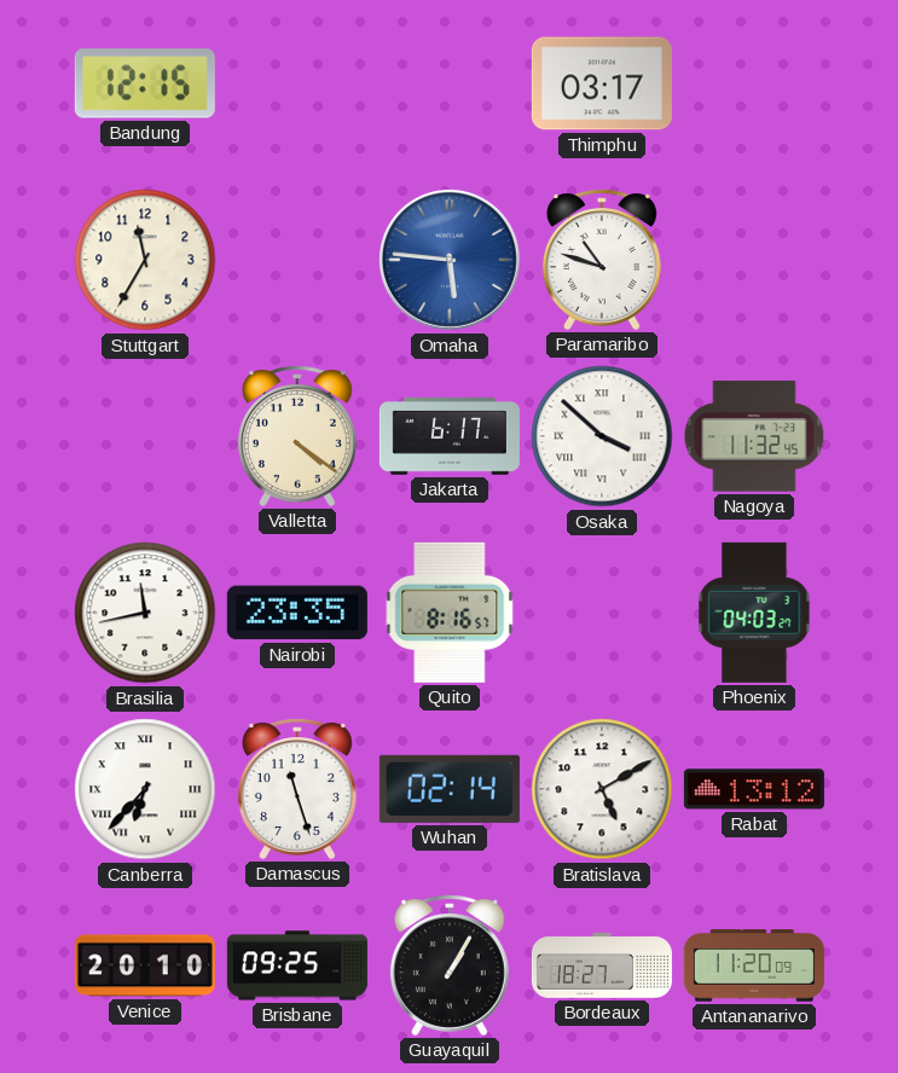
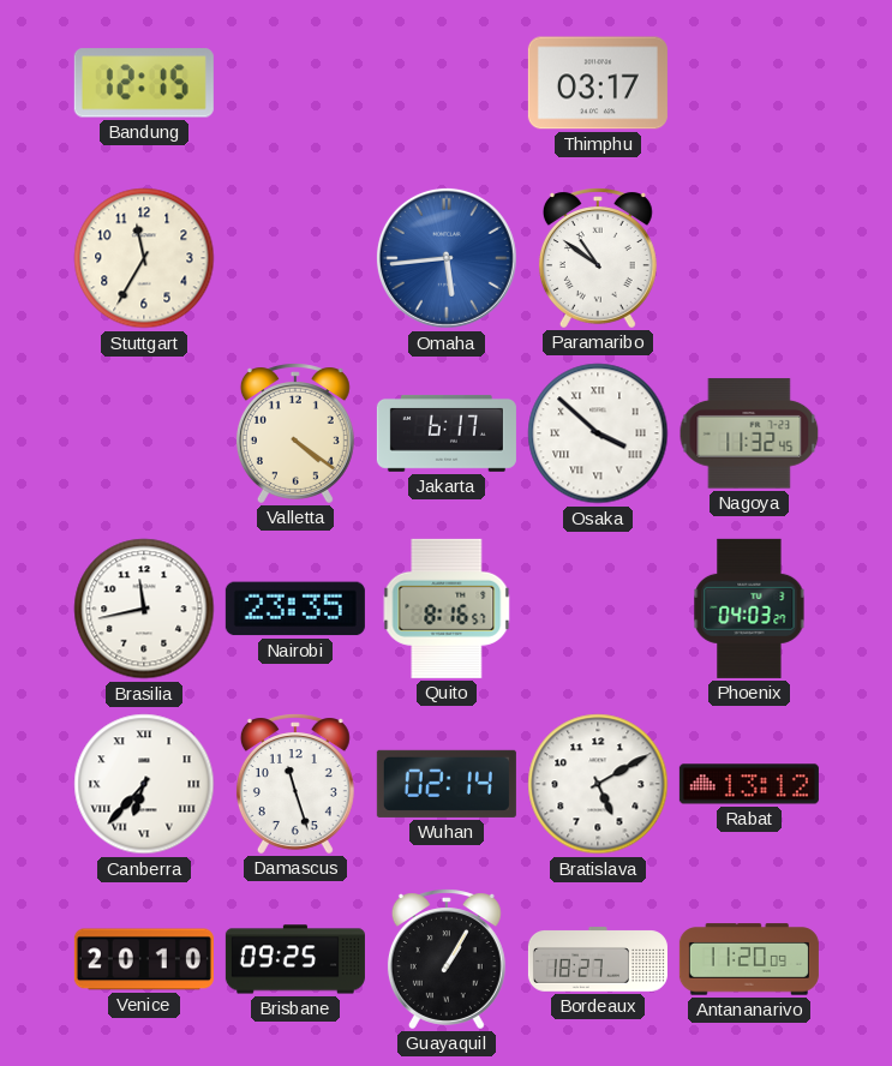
Omaha: 5:46 -> 5:44
Paramaribo: 10:48 -> 10:51
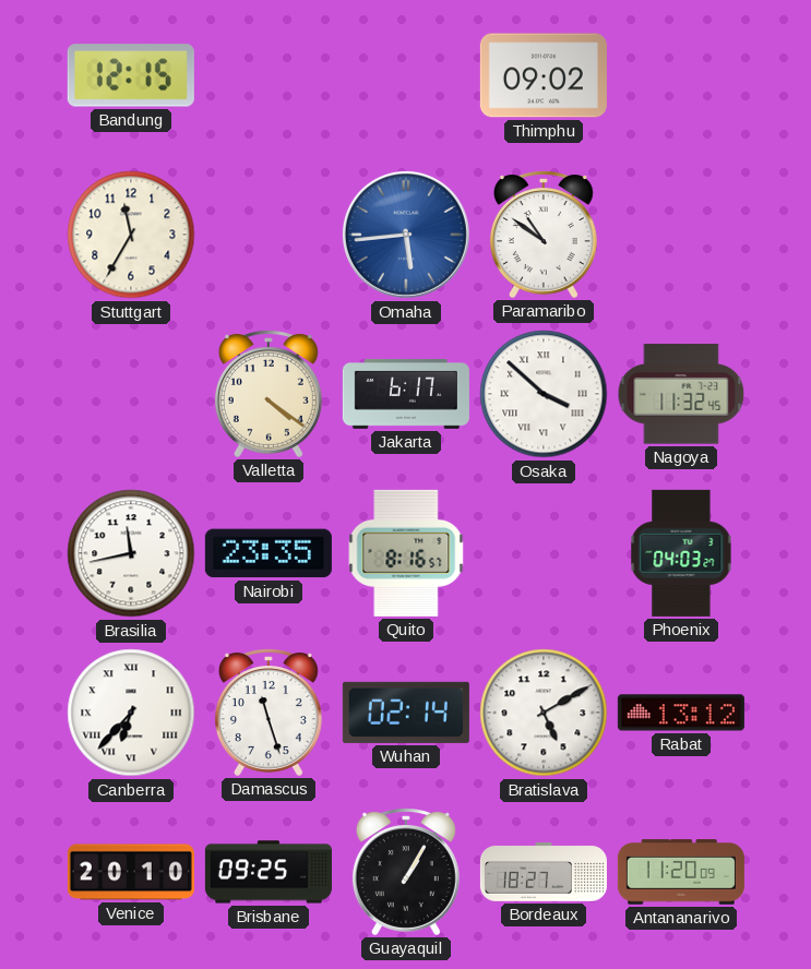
Thimphu: 03:17 -> 09:02
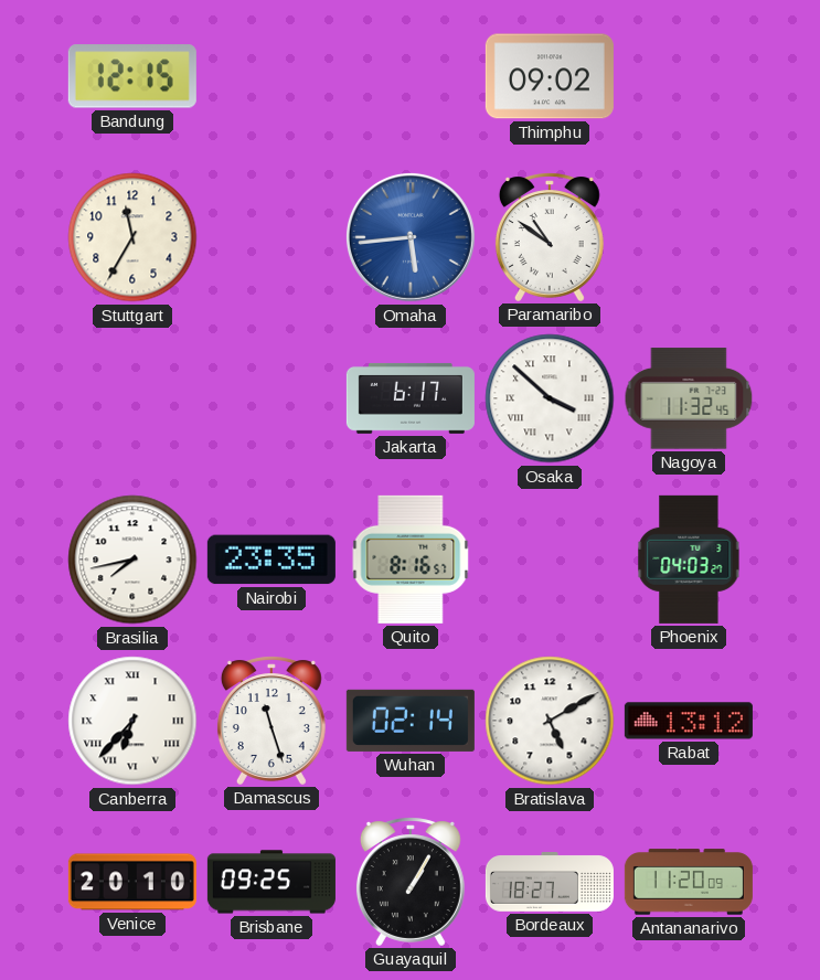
Valletta: 4:21 -> none
Brasilia: 11:43 -> 7:43
